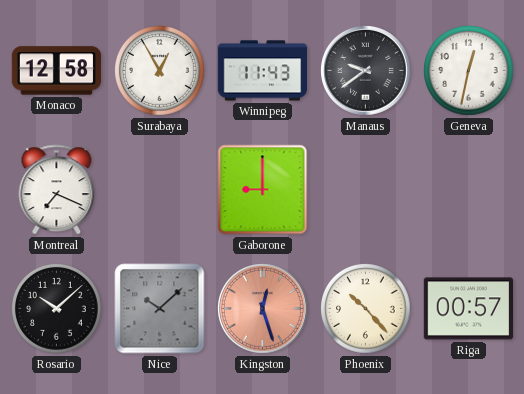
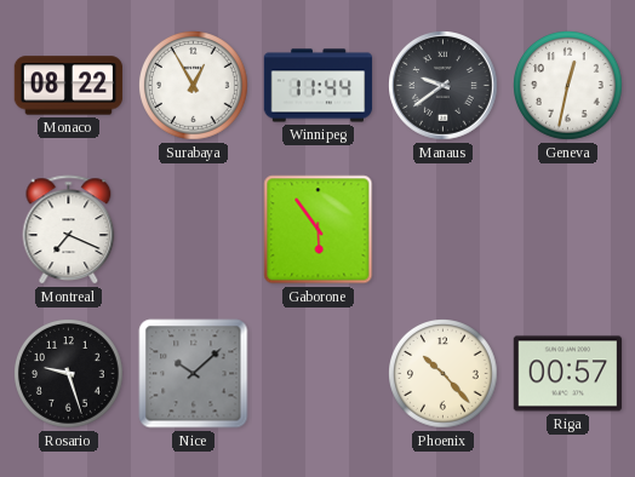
Monaco: 12:58 -> 08:22
Winnipeg: 11:43 -> 11:44
Gaborone: 9:00 -> 5:54
Rosario: 10:08 -> 9:27
Kingston: 12:27 -> none
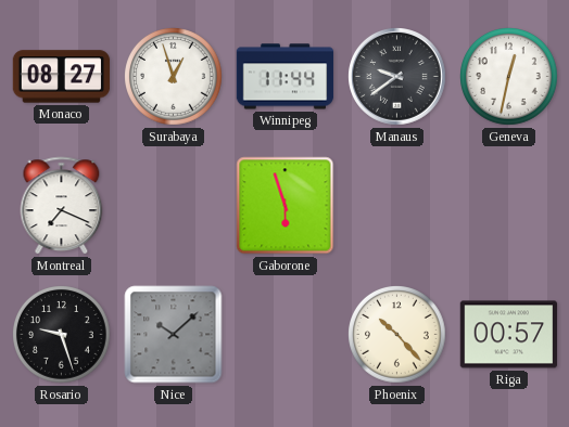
Monaco: 08:22 -> 08:27
Surabaya: 12:55 -> 12:57
Gaborone: 5:54 -> 5:57
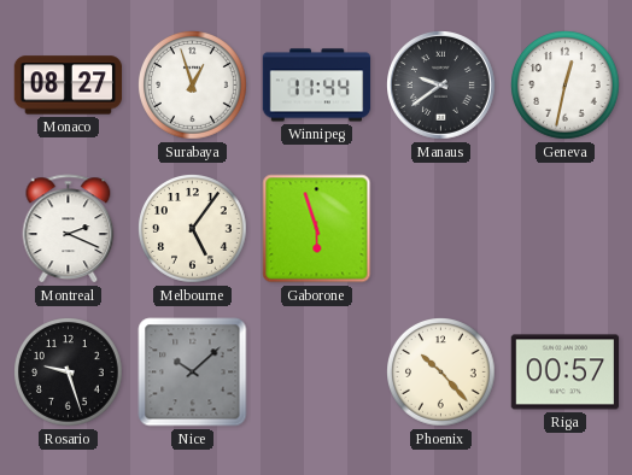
Montreal: 7:19 -> 2:19
Melbourne: none -> 5:06
